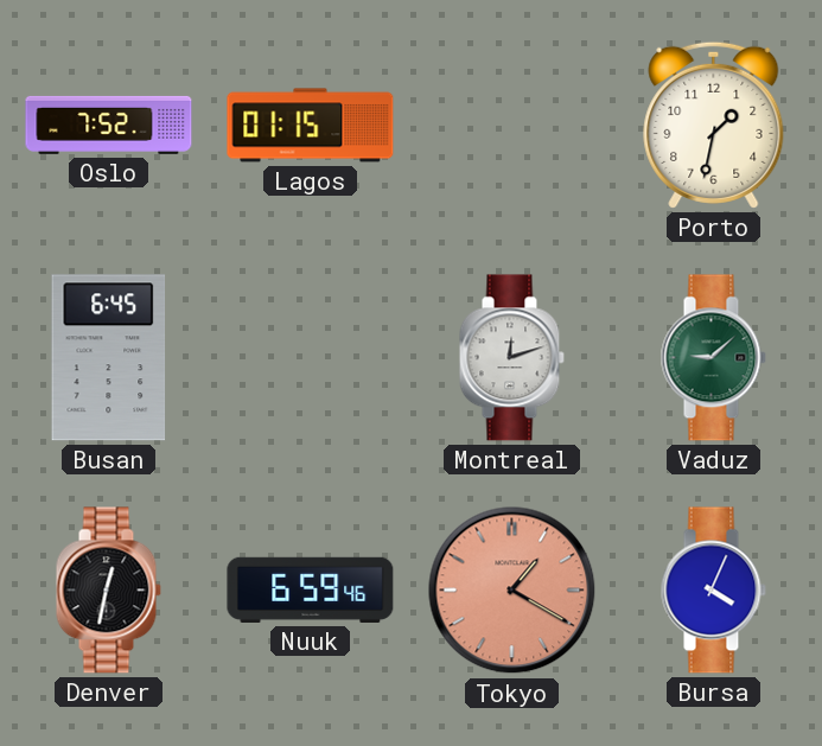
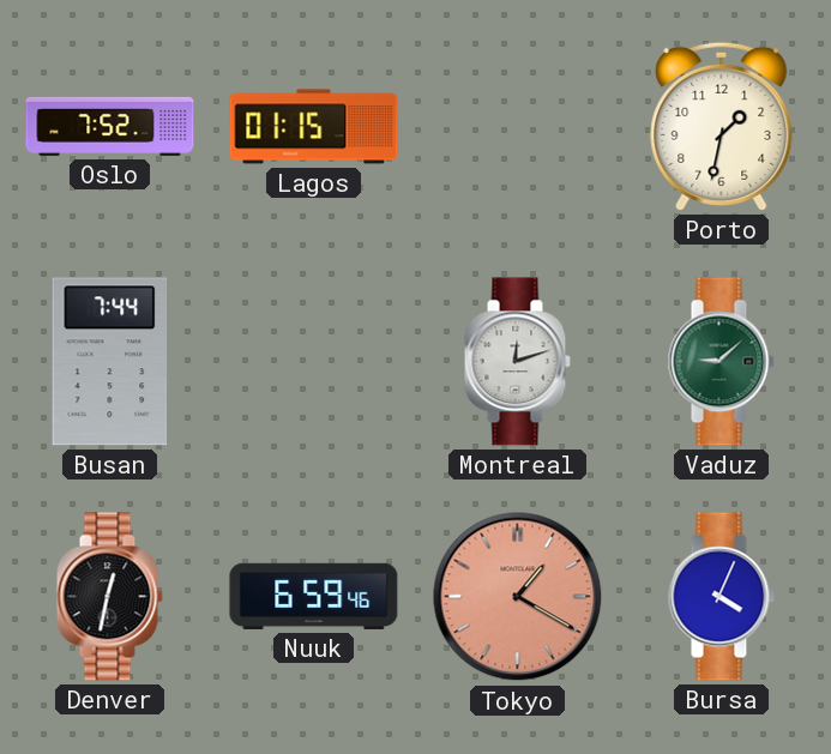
Busan: 6:45 -> 7:44
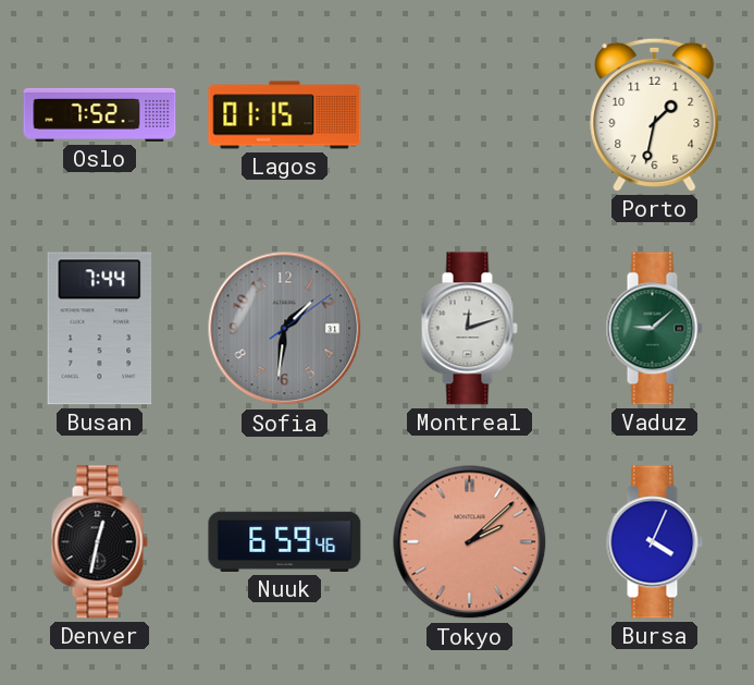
Sofia: none -> 1:31
Tokyo: 1:20 -> 2:08
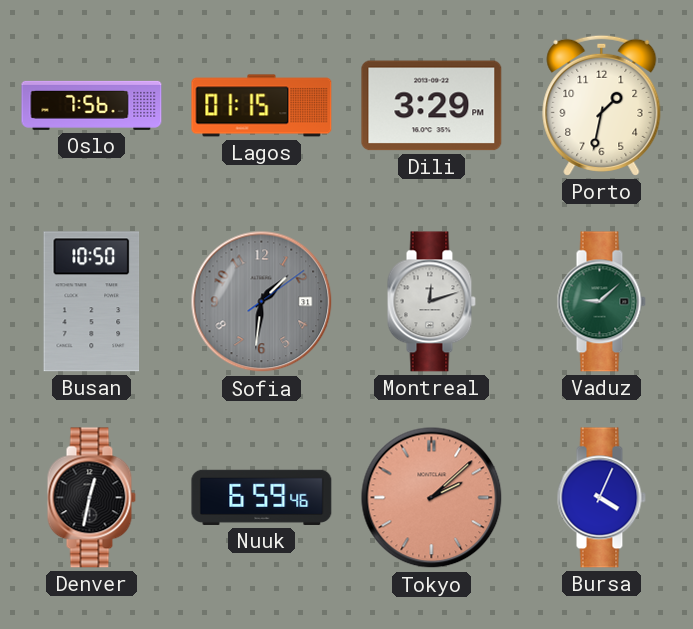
Oslo: 7:52 -> 7:56
Dili: none -> 3:29
Busan: 7:44 -> 10:50
